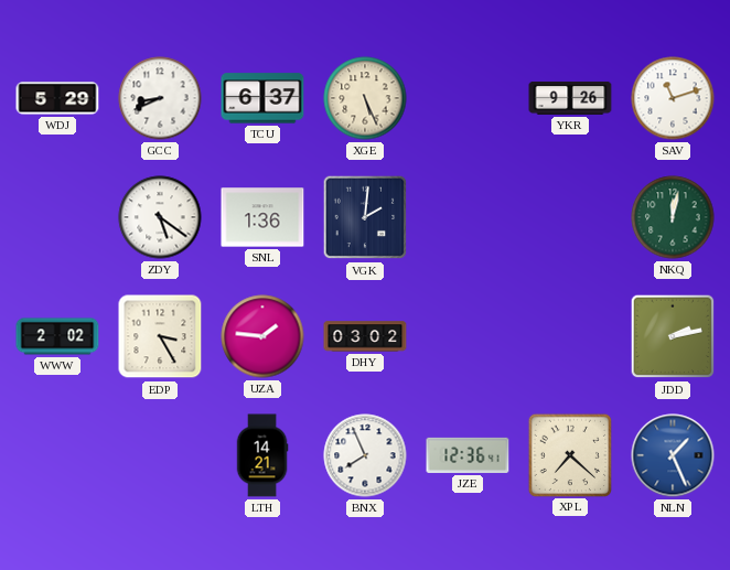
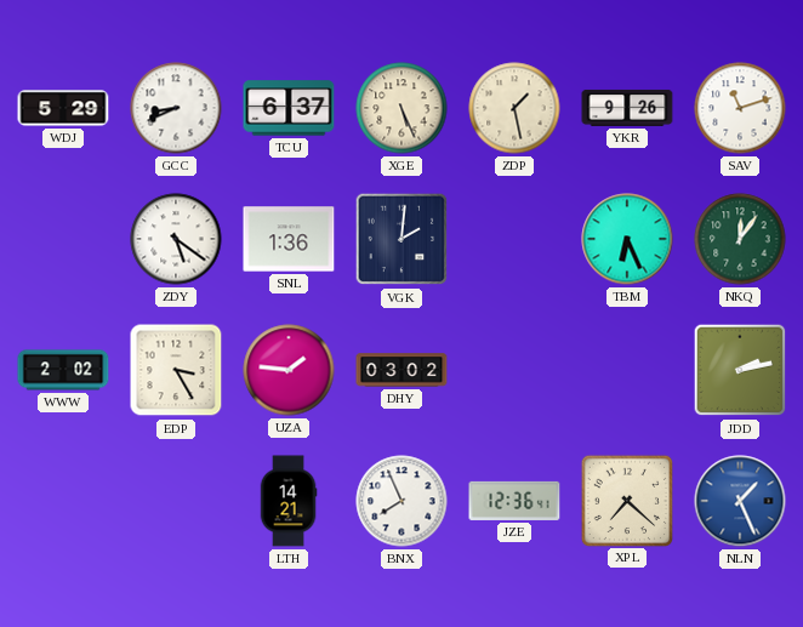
ZDP: none -> 1:28
TBM: none -> 6:26
NKQ: 12:02 -> 12:06
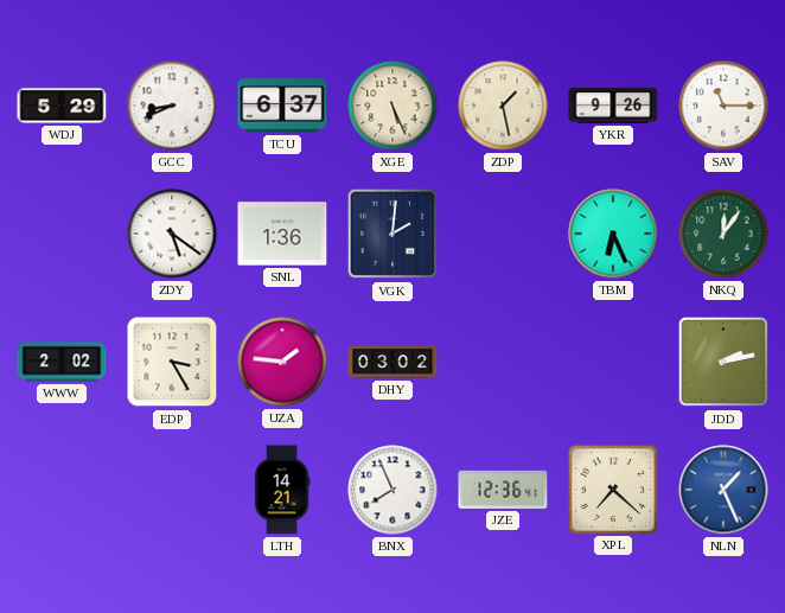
SAV: 11:12 -> 11:15
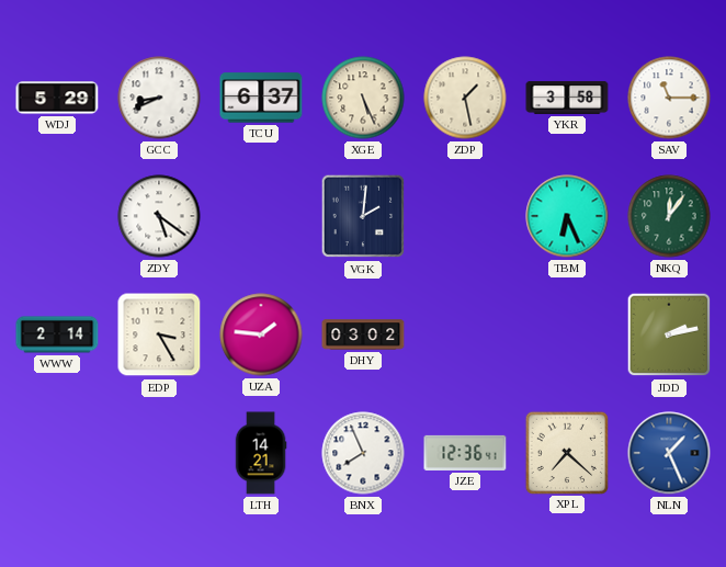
YKR: 9:26 -> 3:58
SNL: 1:36 -> none
WWW: 2:02 -> 2:14
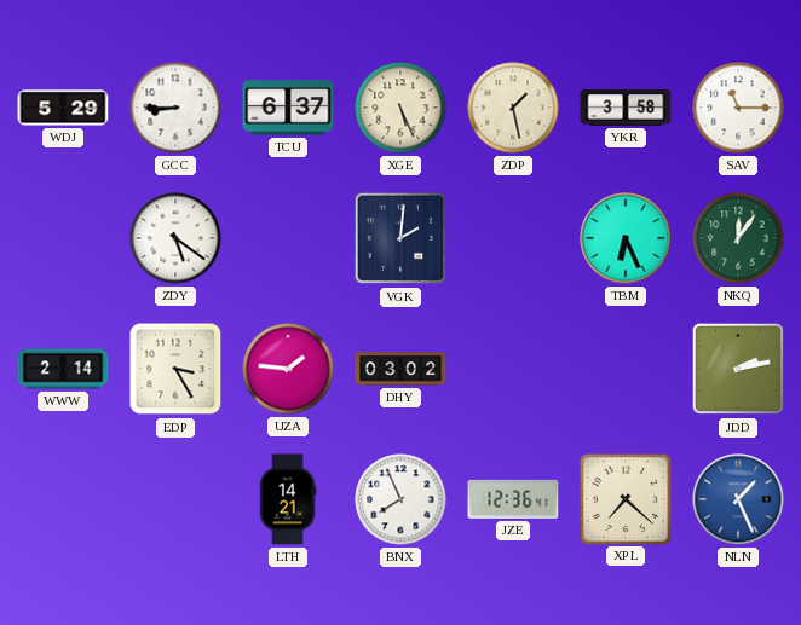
GCC: 8:41 -> 8:45
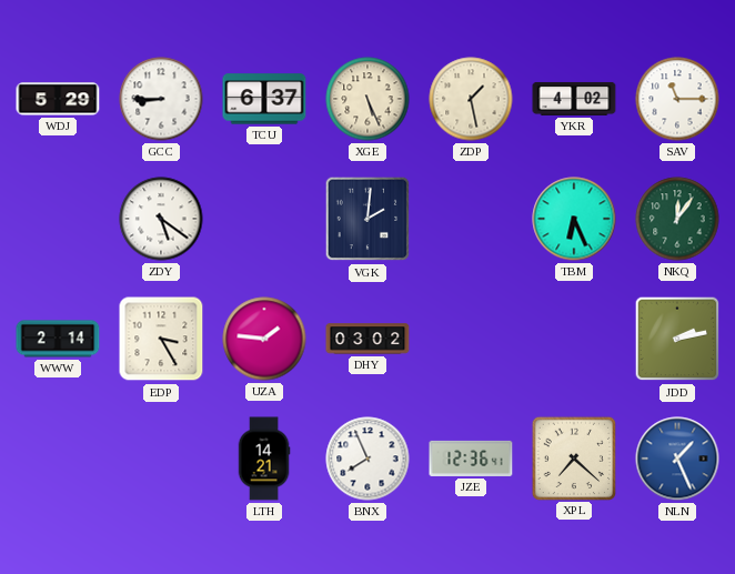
YKR: 3:58 -> 4:02
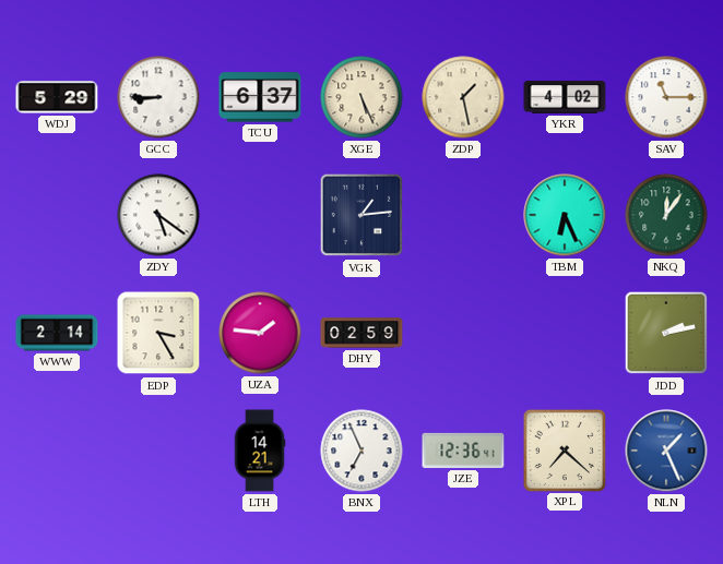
VGK: 2:01 -> 1:14
DHY: 03:02 -> 02:59
BNX: 7:56 -> 6:56
